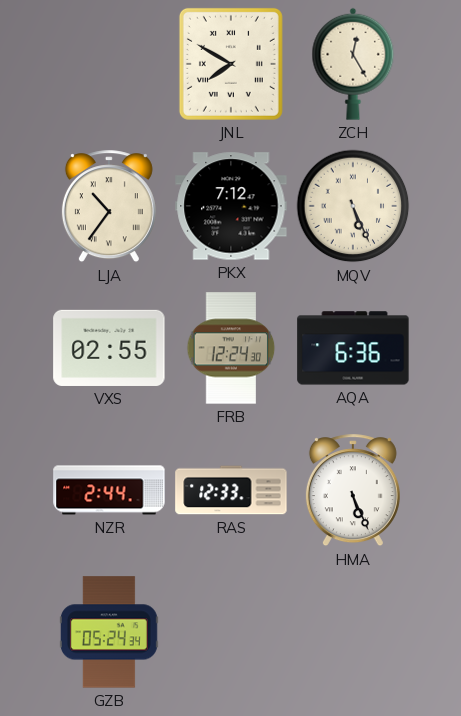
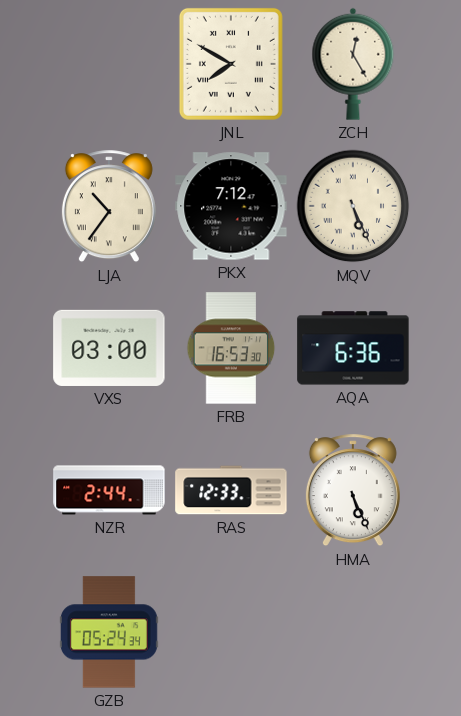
VXS: 02:55 -> 03:00
FRB: 12:24 -> 16:53
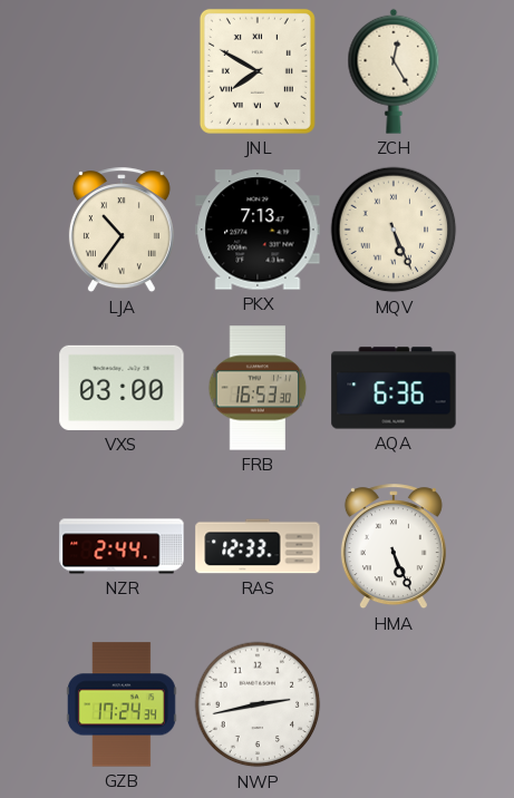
PKX: 7:12 -> 7:13
GZB: 05:24 -> 17:24
NWP: none -> 2:43
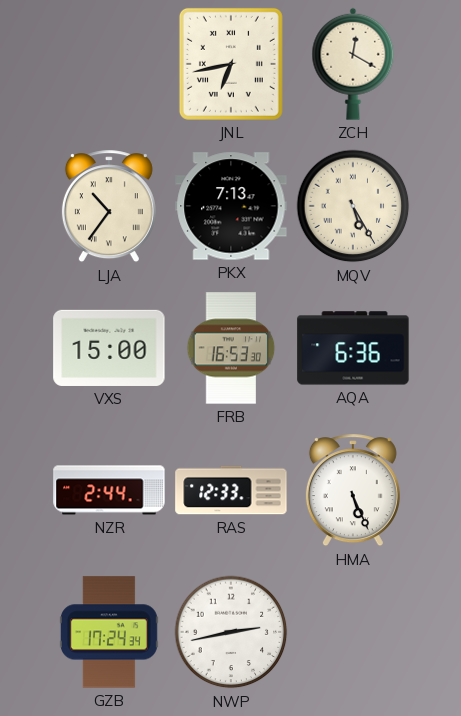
JNL: 7:50 -> 6:43
ZCH: 12:25 -> 12:20
MQV: 5:26 -> 5:25
VXS: 03:00 -> 15:00
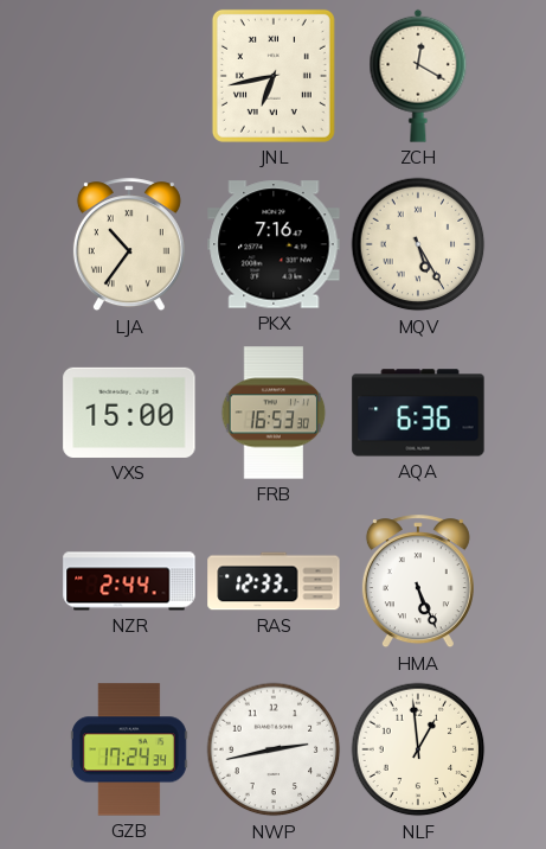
PKX: 7:13 -> 7:16
NLF: none -> 12:59
